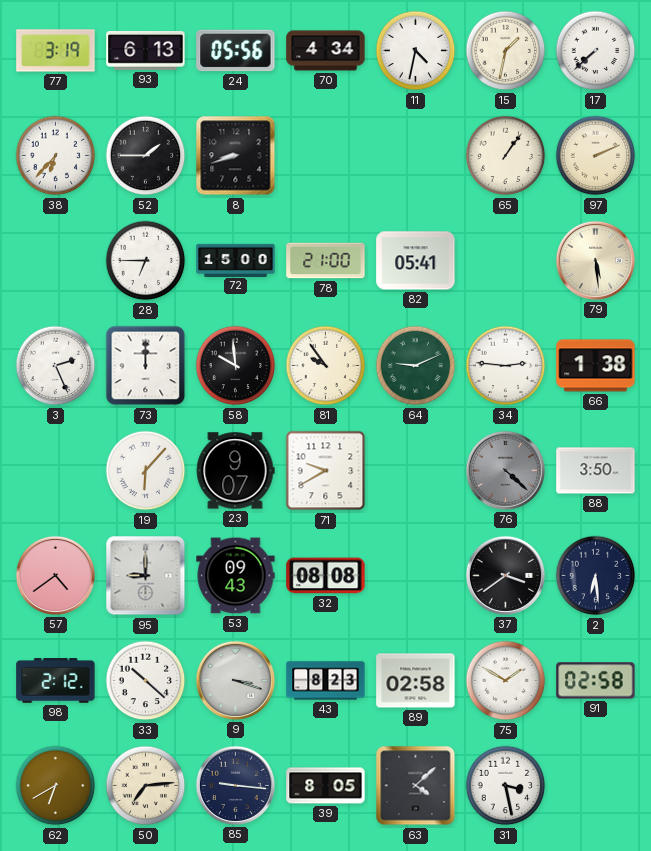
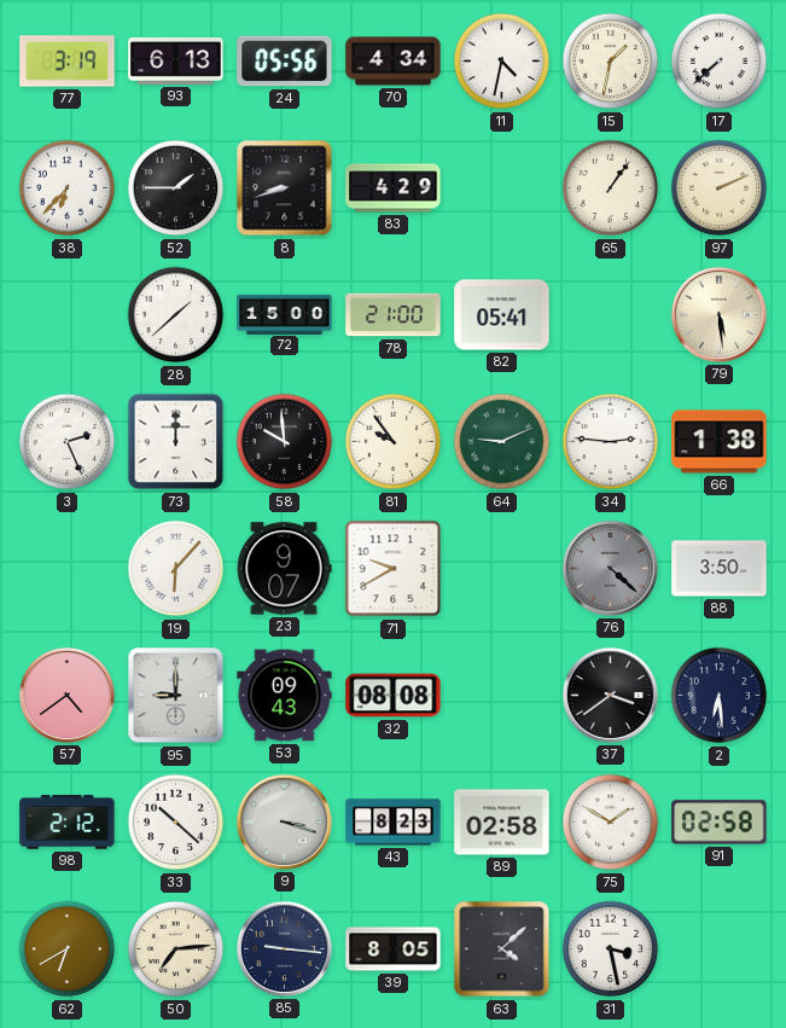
83: none -> 4:29
28: 6:45 -> 1:38
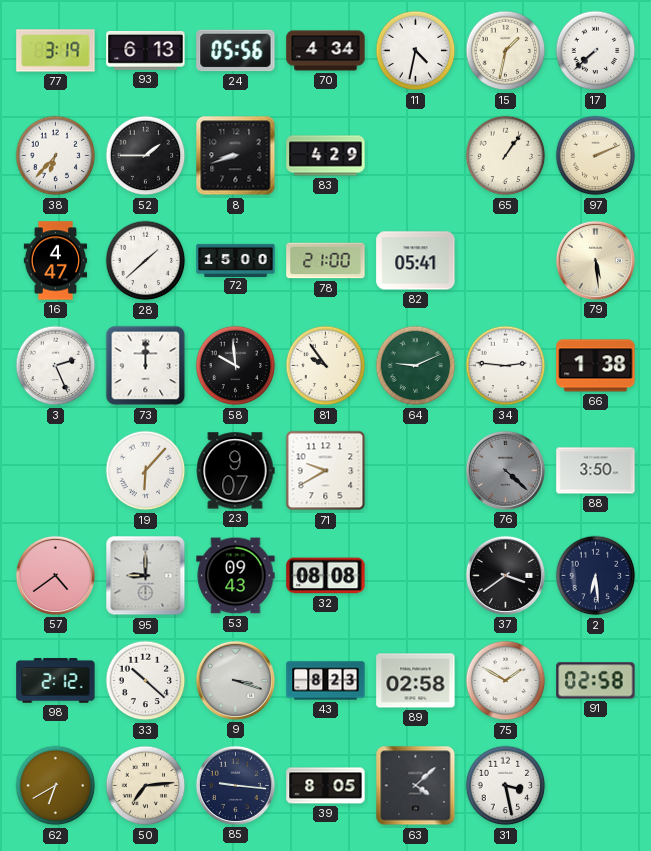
16: none -> 4:47
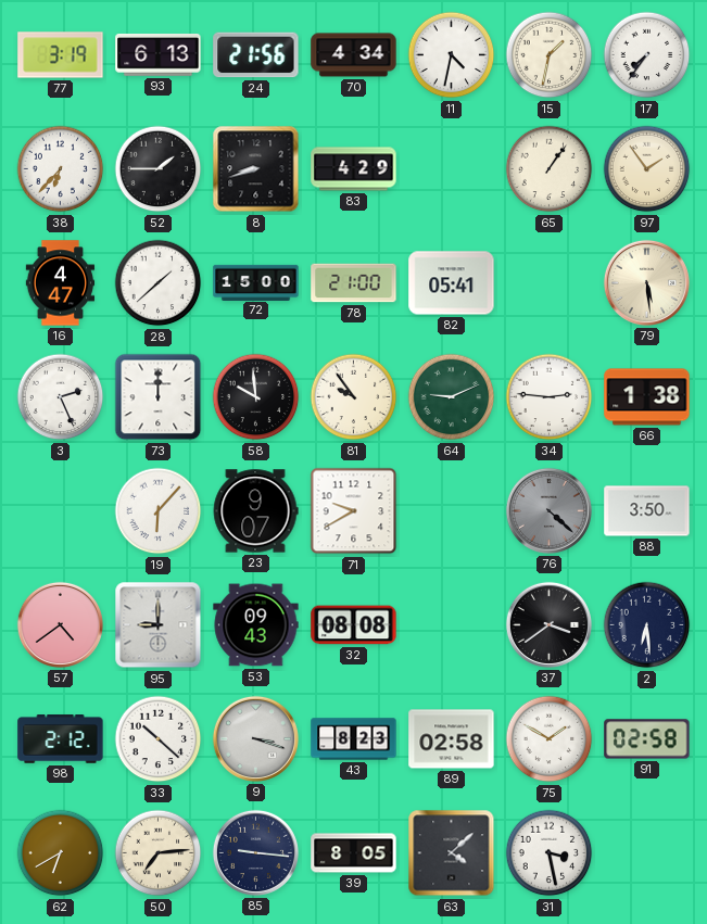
24: 05:56 -> 21:56
17: 7:38 -> 7:36
97: 2:11 -> 1:54
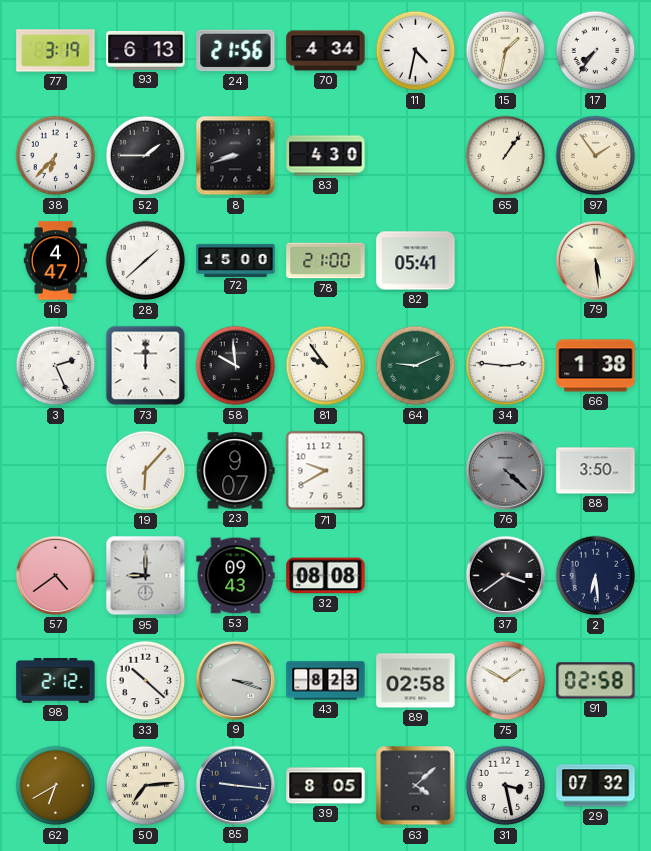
83: 4:29 -> 4:30
29: none -> 07:32
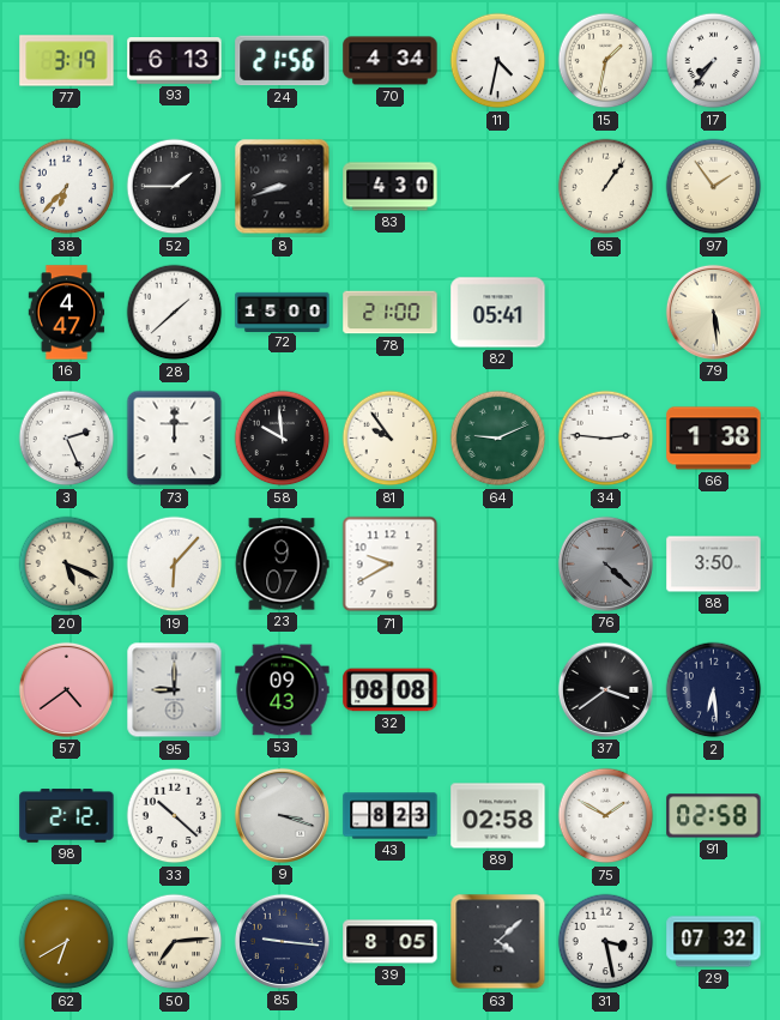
20: none -> 5:19
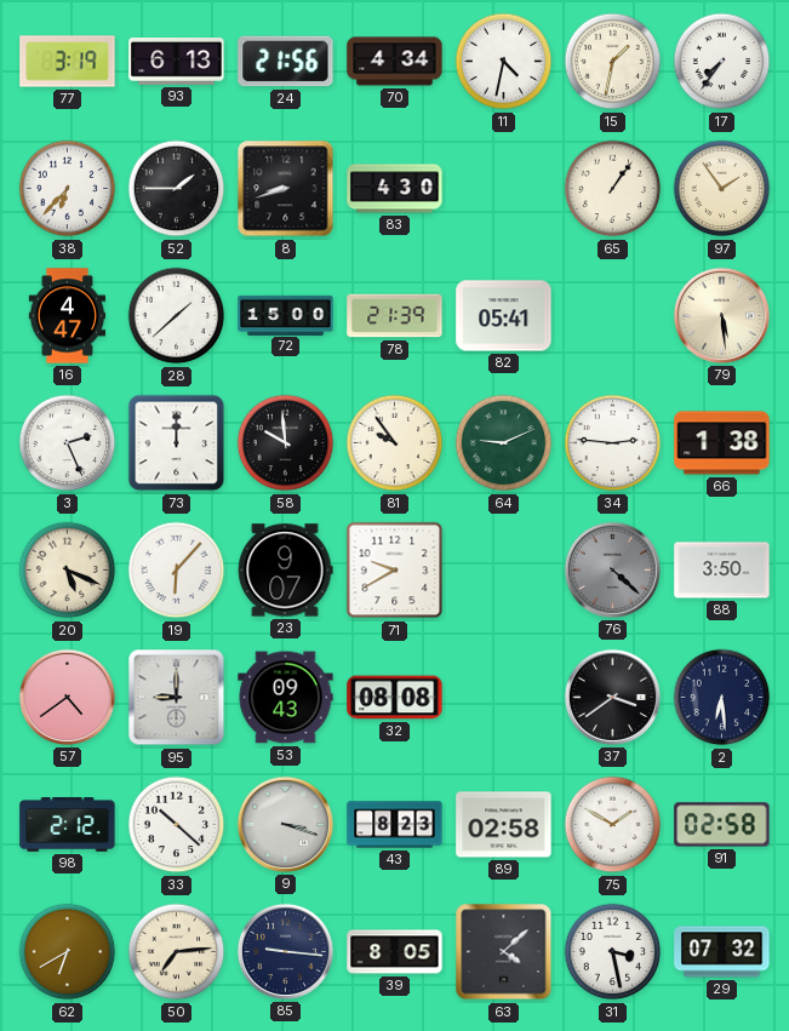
78: 21:00 -> 21:39
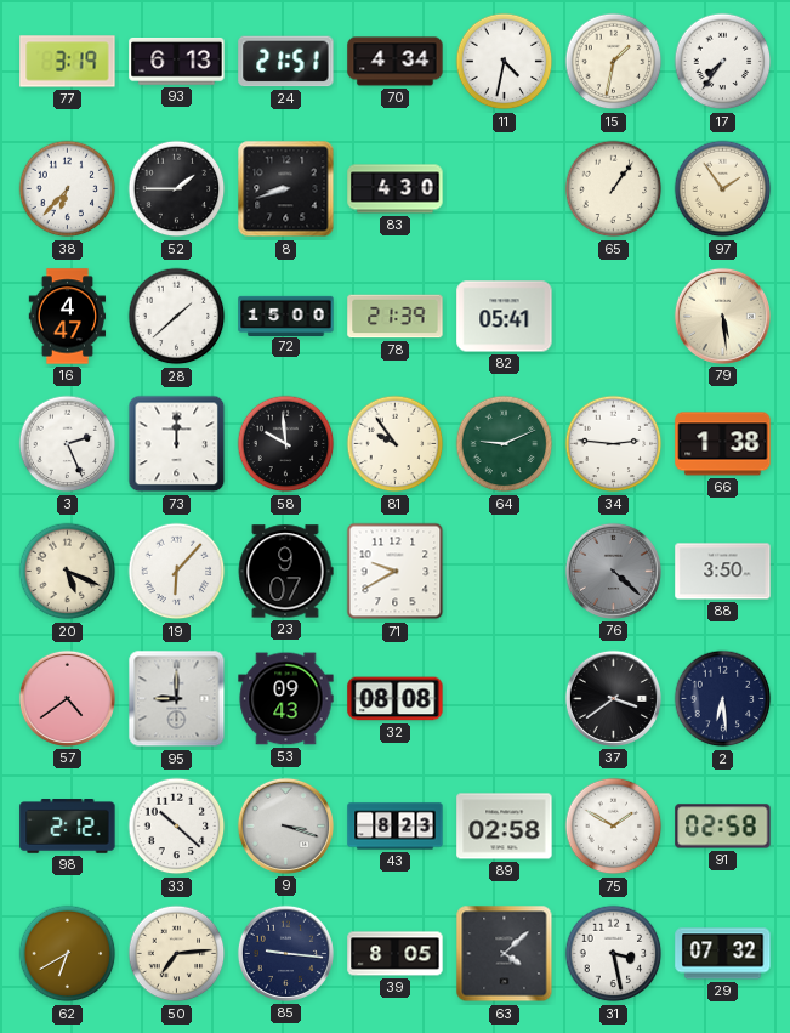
24: 21:56 -> 21:51
